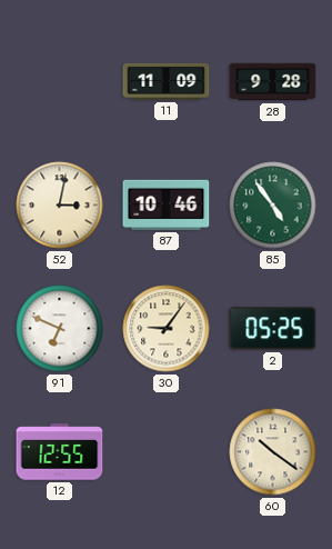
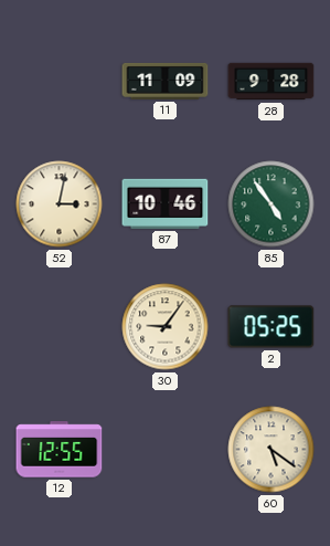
91: 6:49 -> none
60: 10:21 -> 5:21
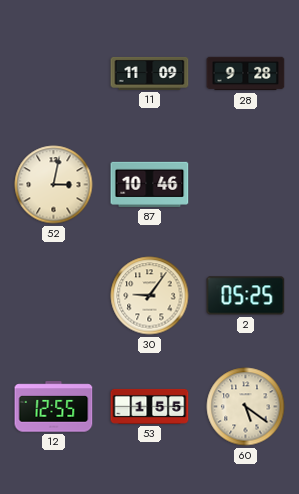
85: 4:54 -> none
53: none -> 1:55
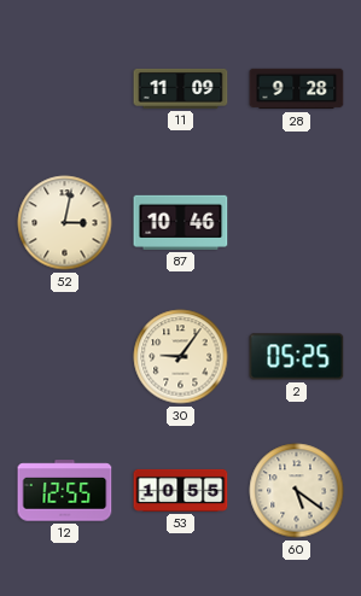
53: 1:55 -> 10:55
